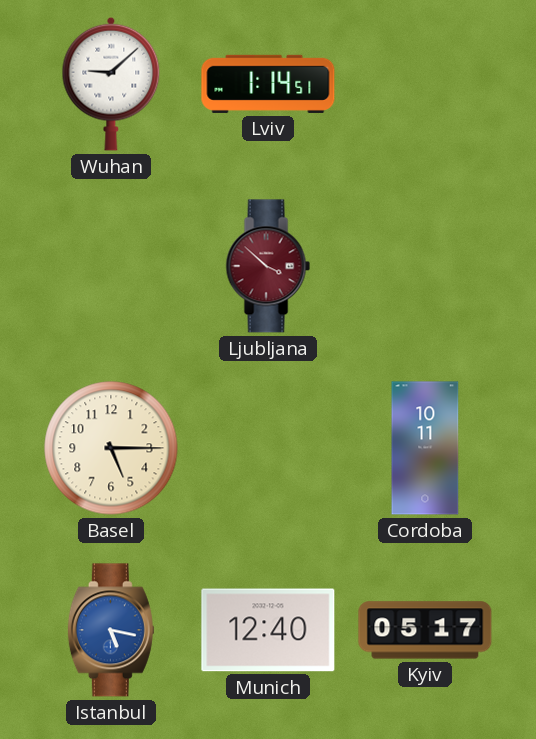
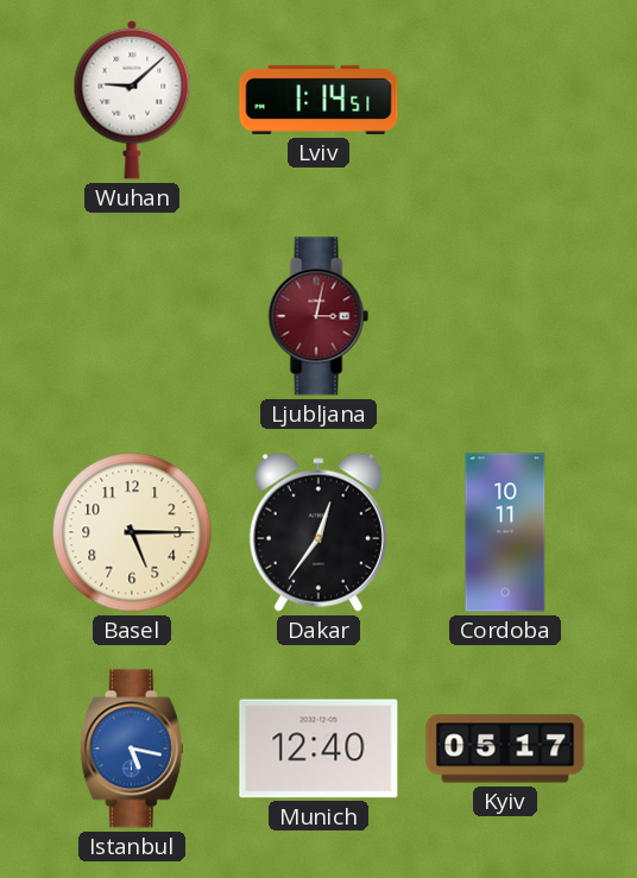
Ljubljana: 3:52 -> 3:02
Dakar: none -> 12:36
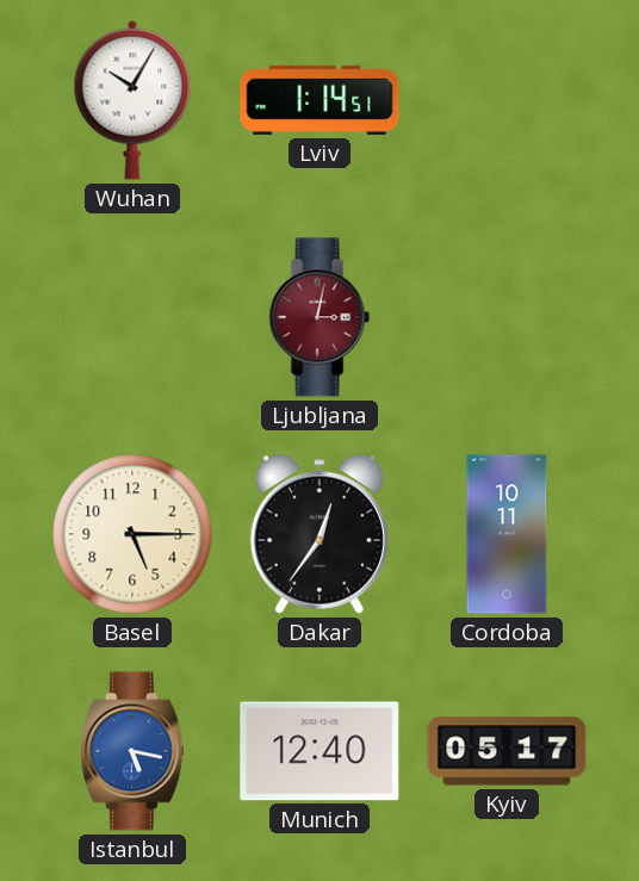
Wuhan: 9:08 -> 10:05
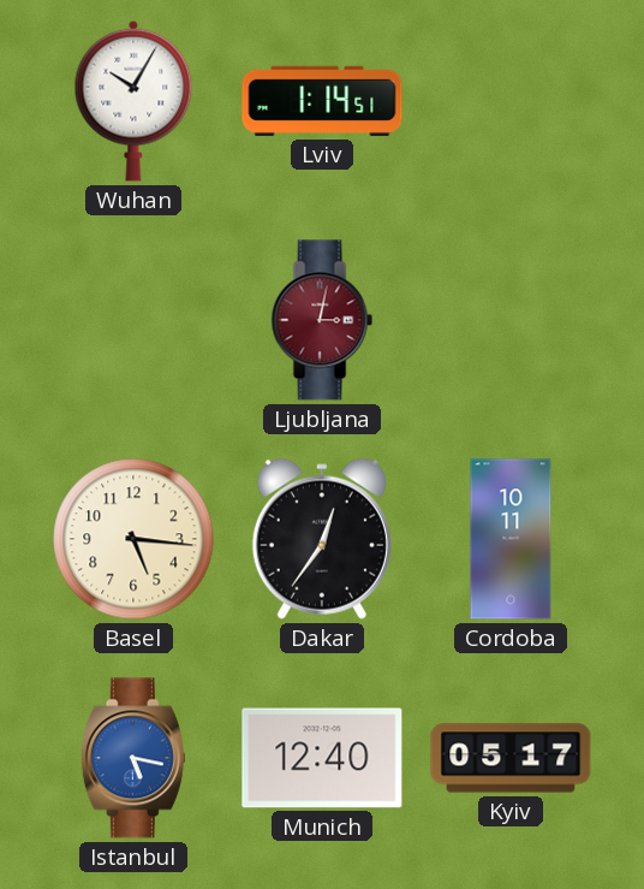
Basel: 5:15 -> 5:16
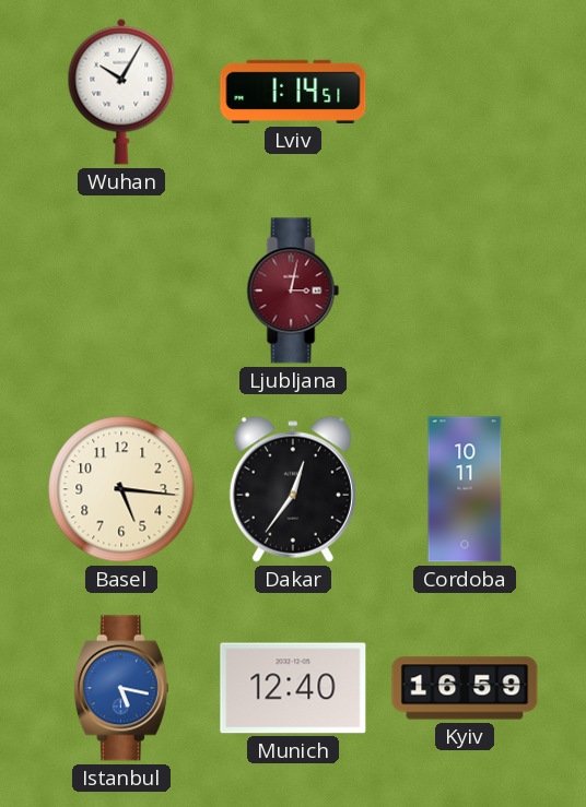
Kyiv: 05:17 -> 16:59
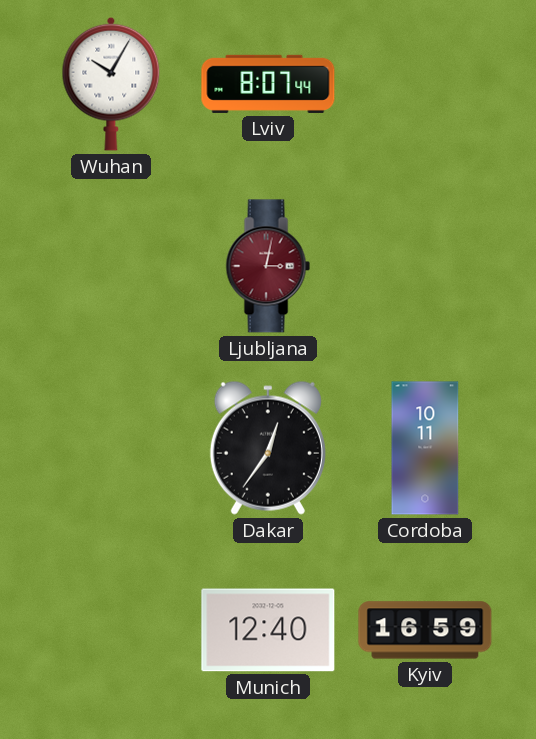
Lviv: 1:14 -> 8:07
Basel: 5:16 -> none
Istanbul: 5:17 -> none
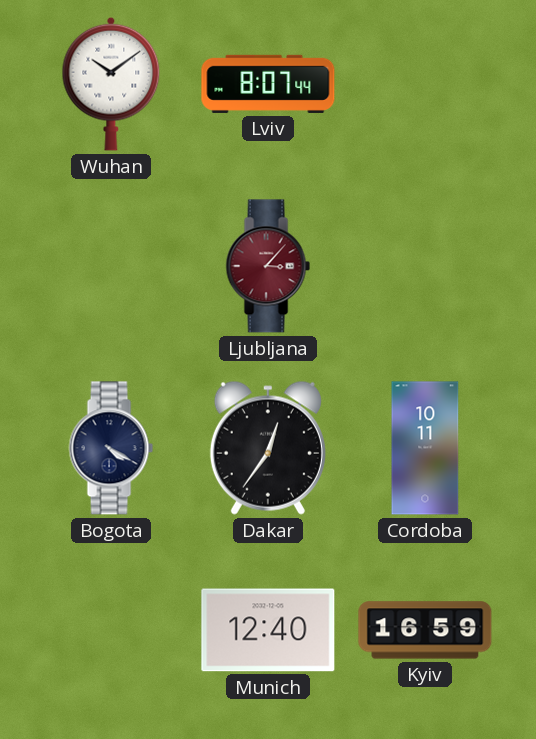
Wuhan: 10:05 -> 10:09
Ljubljana: 3:02 -> 3:07
Bogota: none -> 4:20
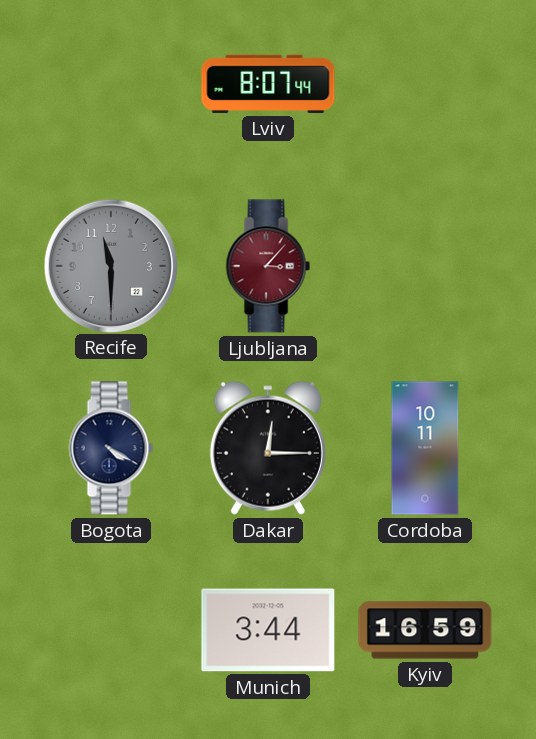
Wuhan: 10:09 -> none
Recife: none -> 11:30
Dakar: 12:36 -> 12:15
Munich: 12:40 -> 3:44
